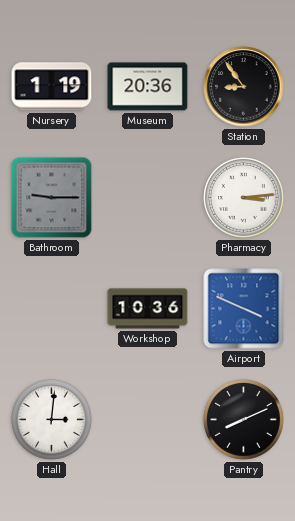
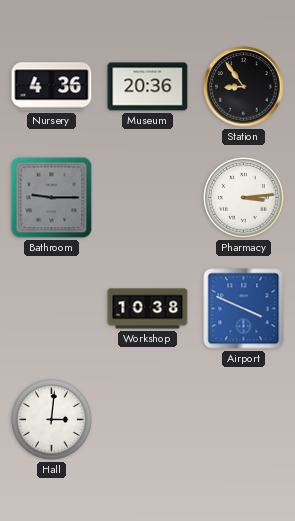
Nursery: 1:19 -> 4:36
Workshop: 10:36 -> 10:38
Pantry: 8:11 -> none
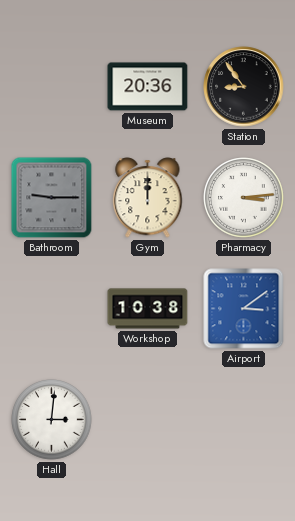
Nursery: 4:36 -> none
Gym: none -> 12:00
Airport: 3:49 -> 3:09
